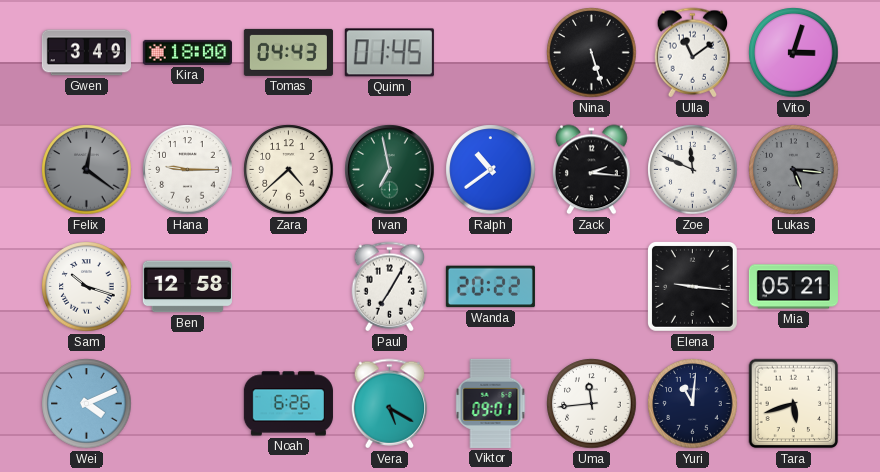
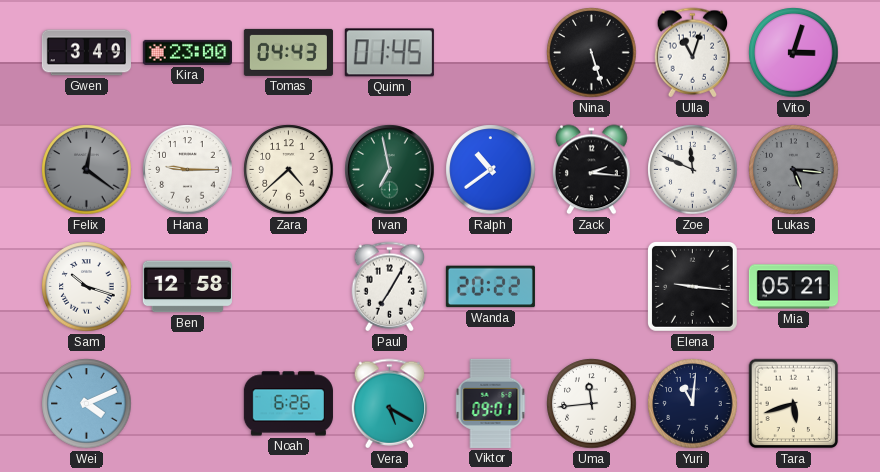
Kira: 18:00 -> 23:00
Ulla: 11:09 -> 11:03
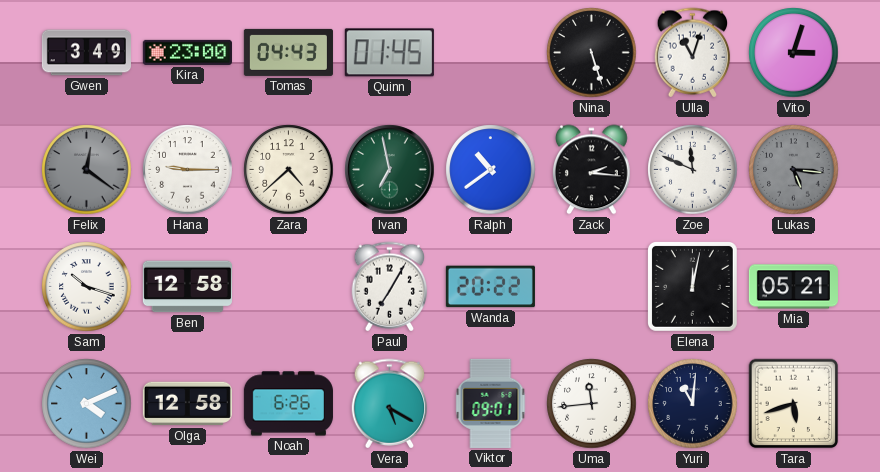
Elena: 9:16 -> 12:02
Olga: none -> 12:58
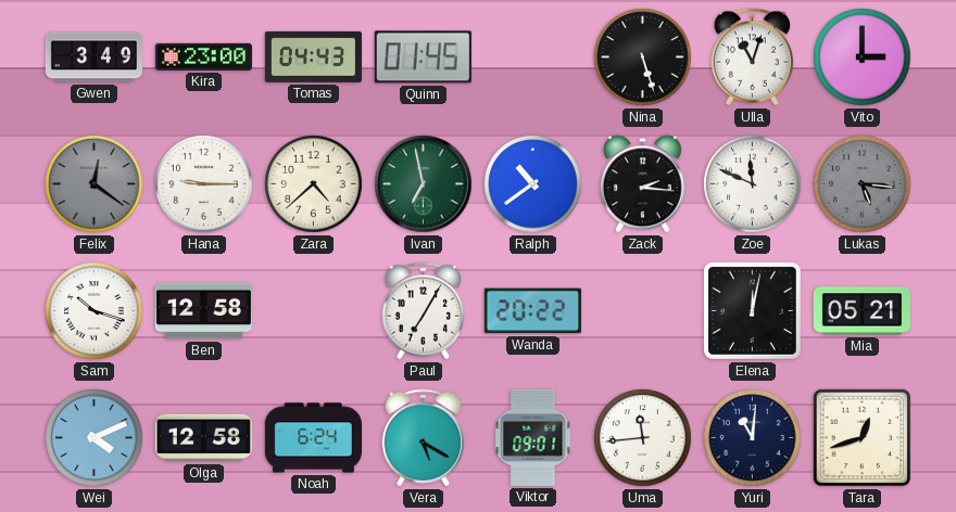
Vito: 3:03 -> 3:00
Noah: 6:26 -> 6:24
Tara: 5:42 -> 12:42
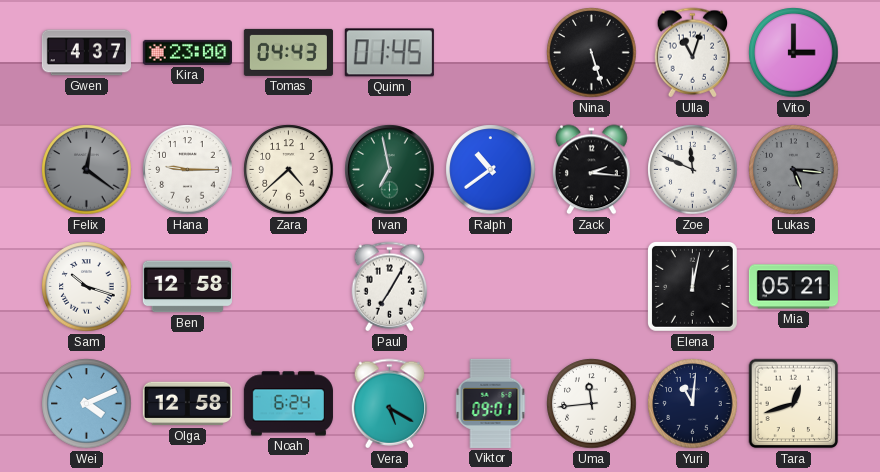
Gwen: 3:49 -> 4:37
Wanda: 20:22 -> none
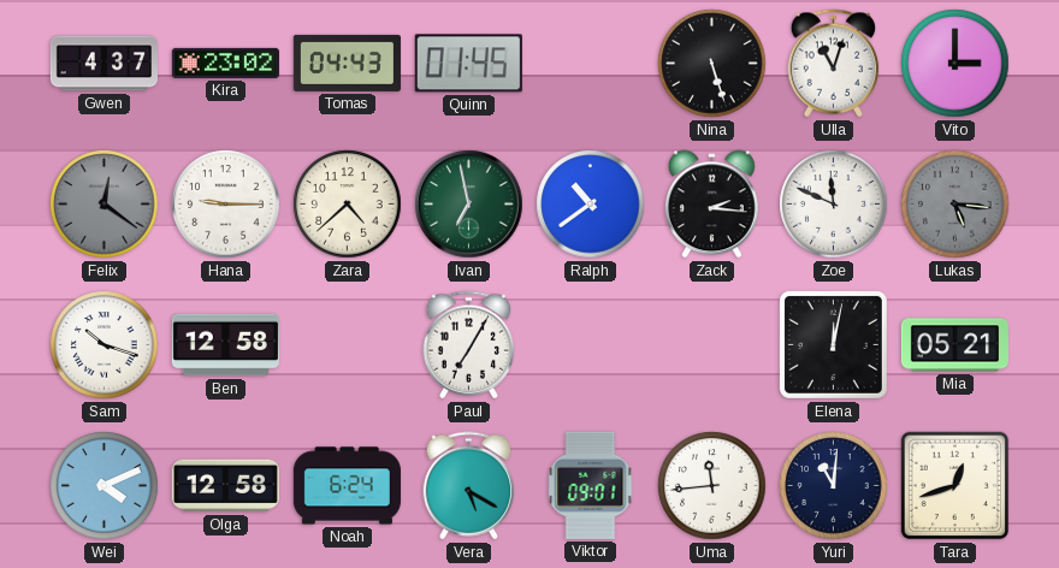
Kira: 23:00 -> 23:02
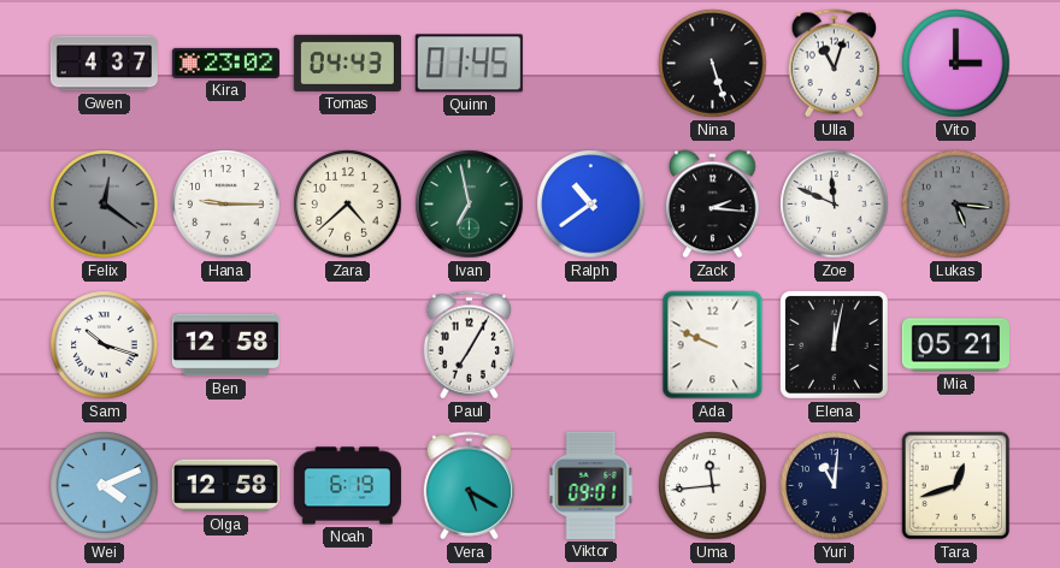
Ada: none -> 9:49
Noah: 6:24 -> 6:19
